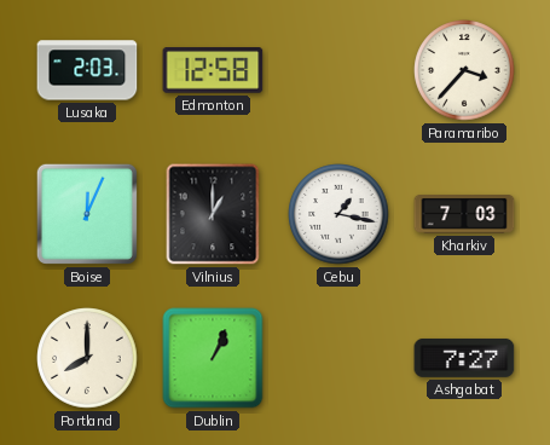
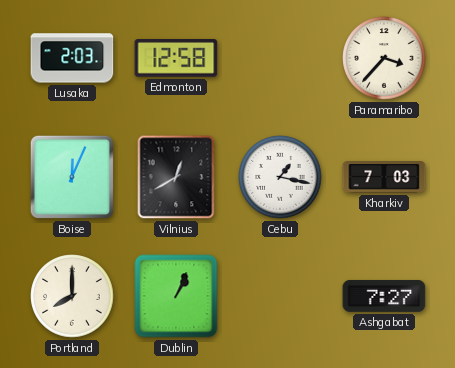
Vilnius: 1:00 -> 12:40
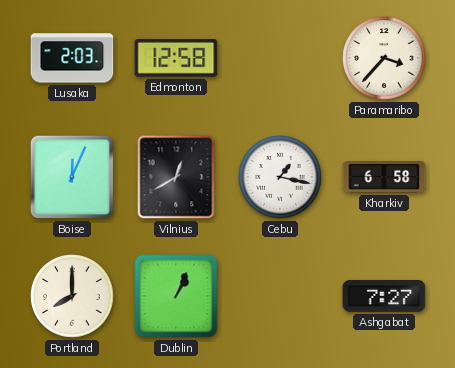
Kharkiv: 7:03 -> 6:58
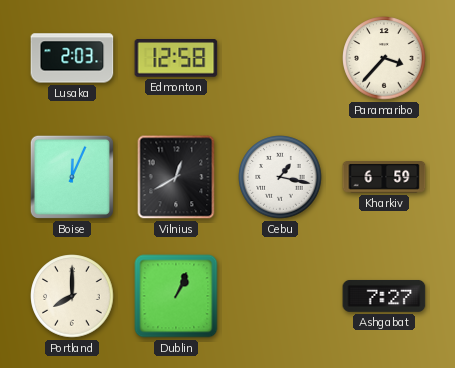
Kharkiv: 6:58 -> 6:59
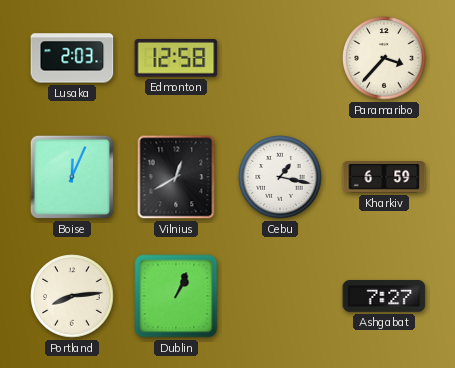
Portland: 8:00 -> 8:14
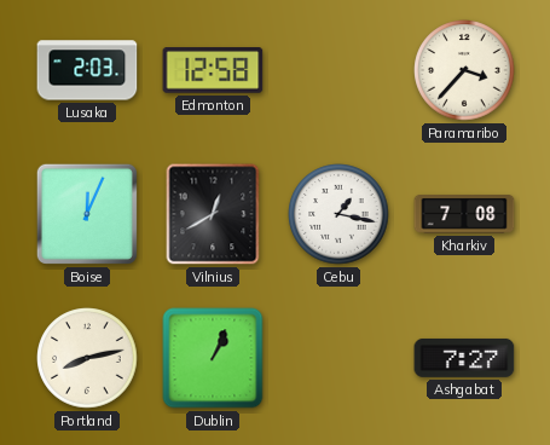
Kharkiv: 6:59 -> 7:08
Portland: 8:14 -> 8:13
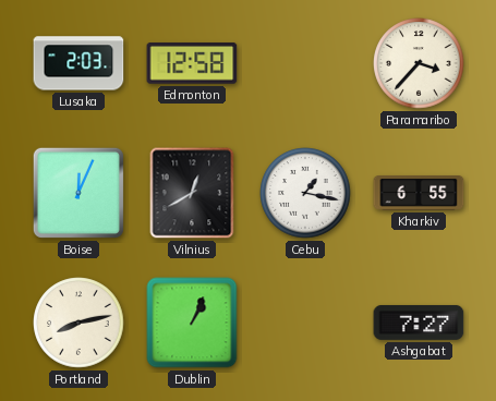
Kharkiv: 7:08 -> 6:55
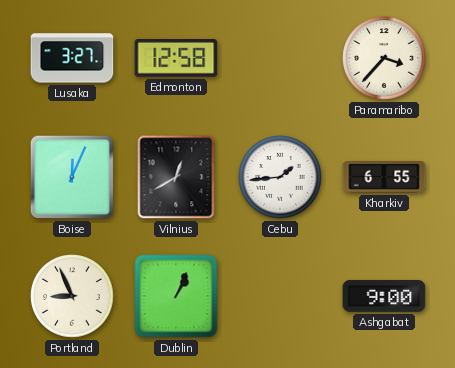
Lusaka: 2:03 -> 3:27
Cebu: 1:17 -> 1:44
Portland: 8:13 -> 8:56
Ashgabat: 7:27 -> 9:00
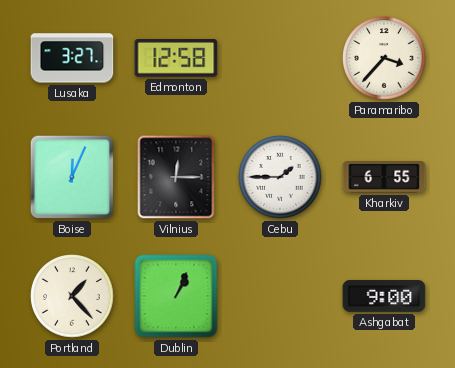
Vilnius: 12:40 -> 12:15
Cebu: 1:44 -> 1:45
Portland: 8:56 -> 1:23
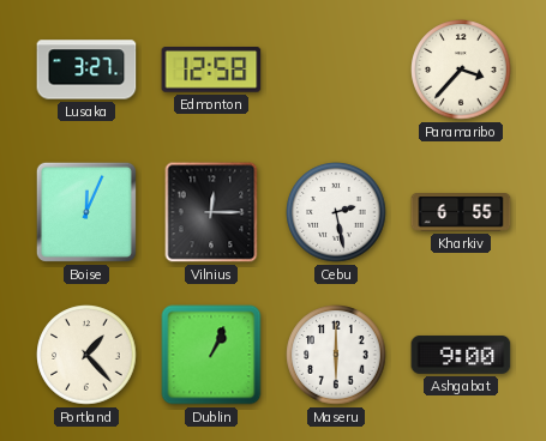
Cebu: 1:45 -> 2:28
Maseru: none -> 6:00
